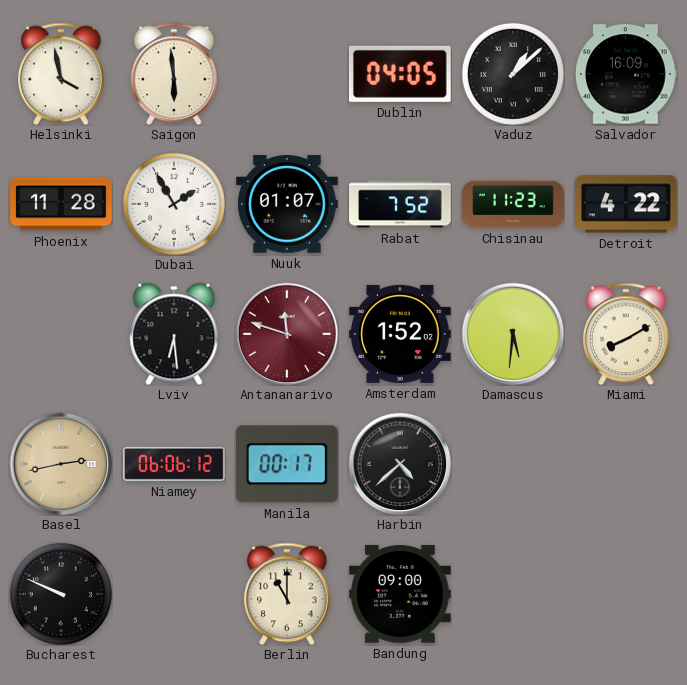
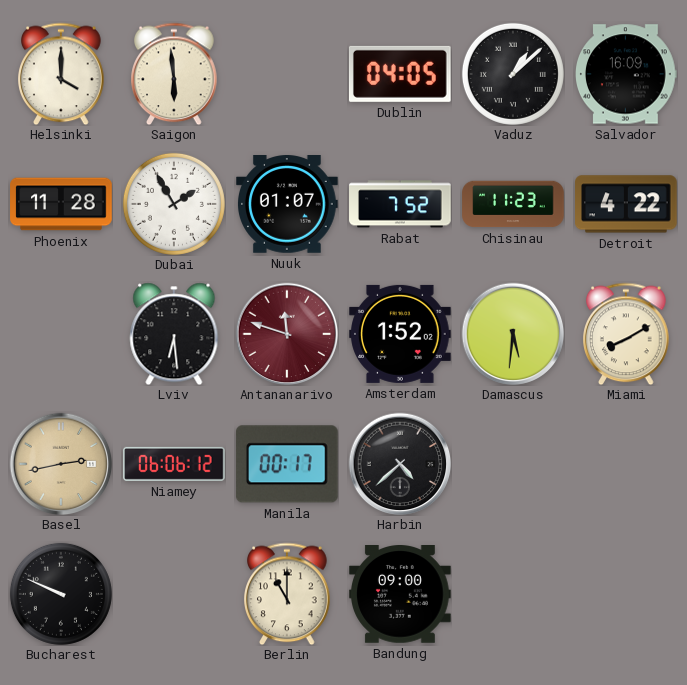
Helsinki: 3:58 -> 4:00
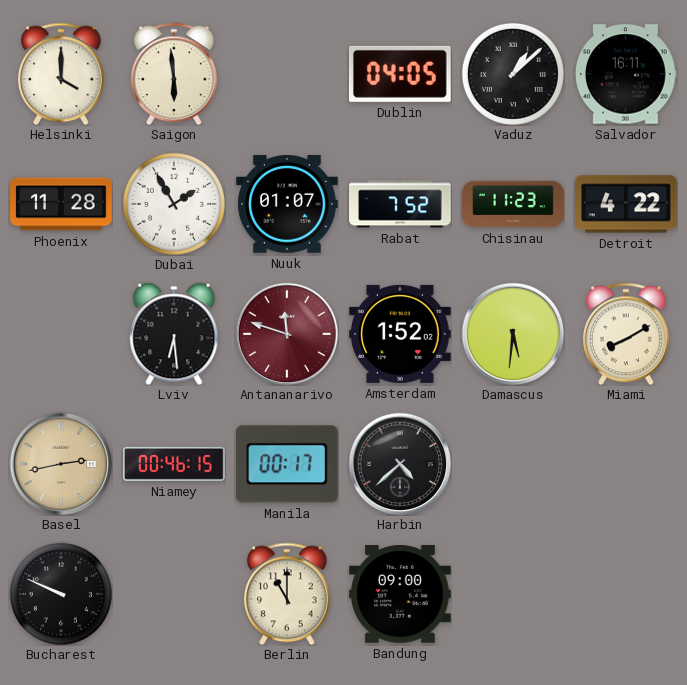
Salvador: 16:09 -> 16:11
Niamey: 06:06 -> 00:46
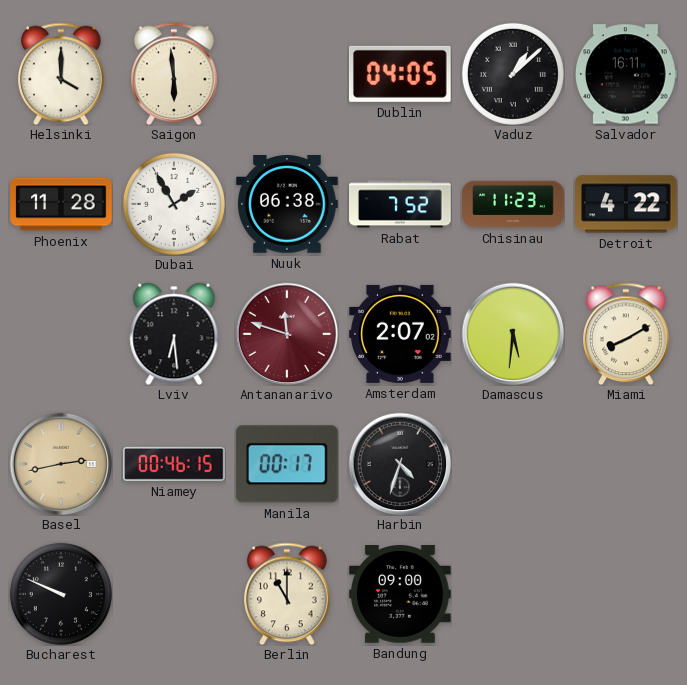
Nuuk: 01:07 -> 06:38
Amsterdam: 1:52 -> 2:07
Harbin: 4:38 -> 4:33
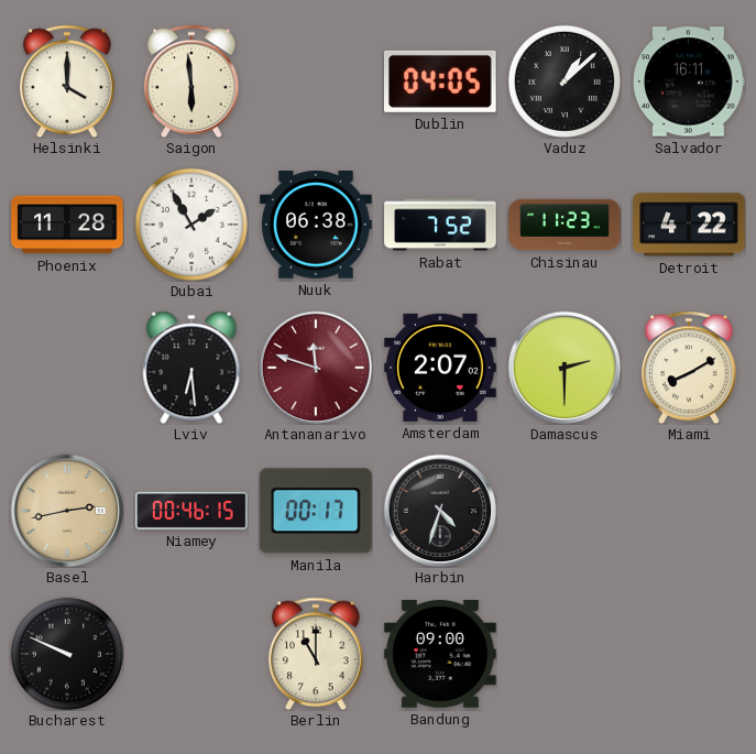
Damascus: 5:31 -> 2:30
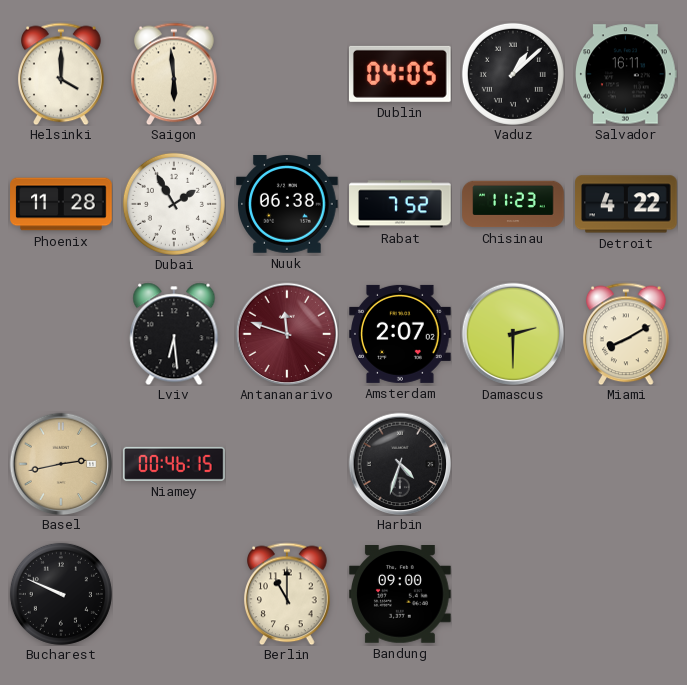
Manila: 00:17 -> none
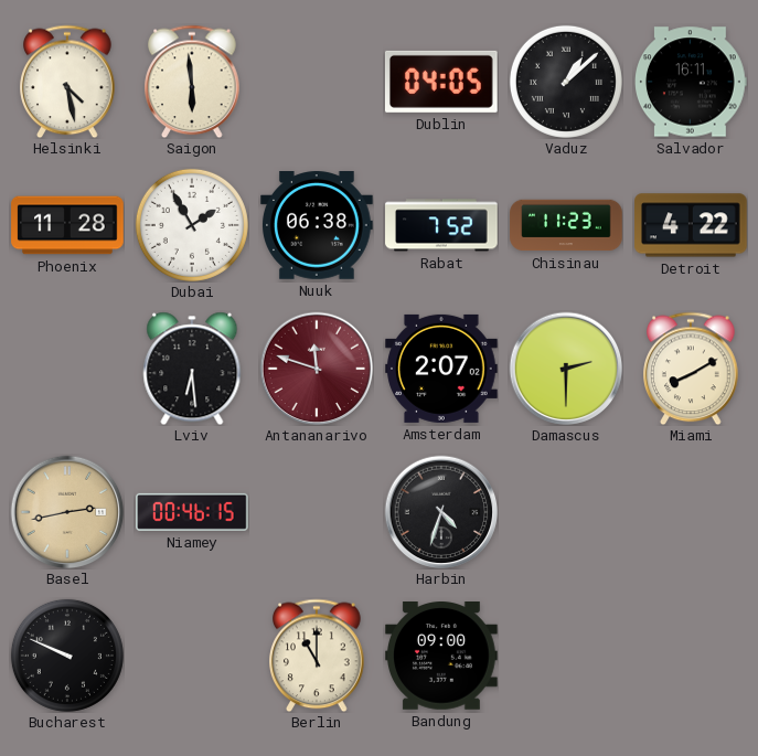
Helsinki: 4:00 -> 4:28
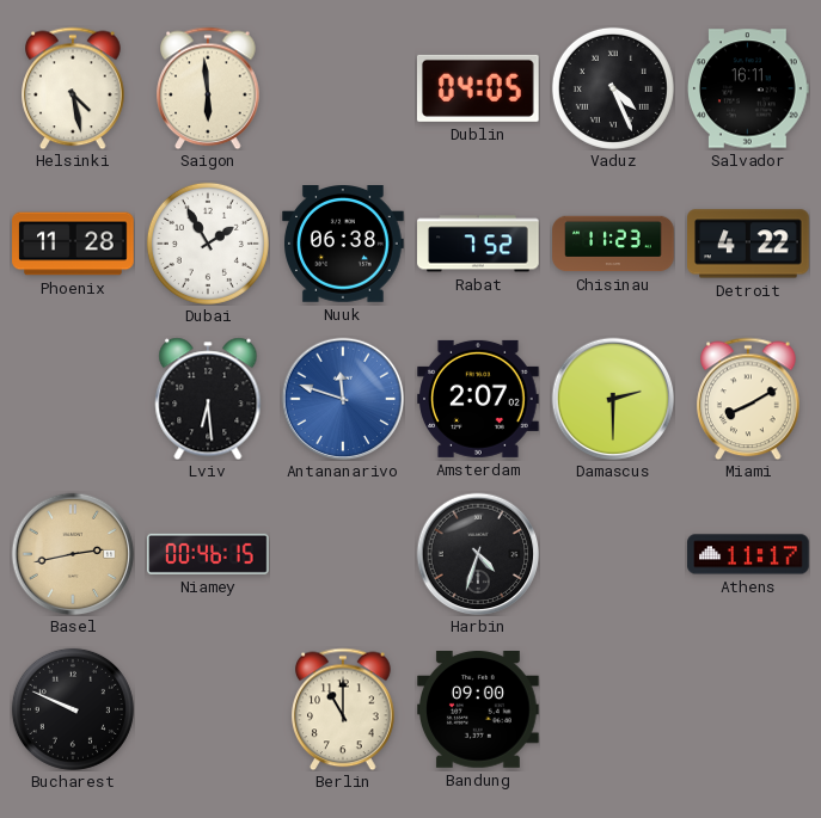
Vaduz: 1:08 -> 4:26
Antananarivo dial: burgundy -> blue
Athens: none -> 11:17
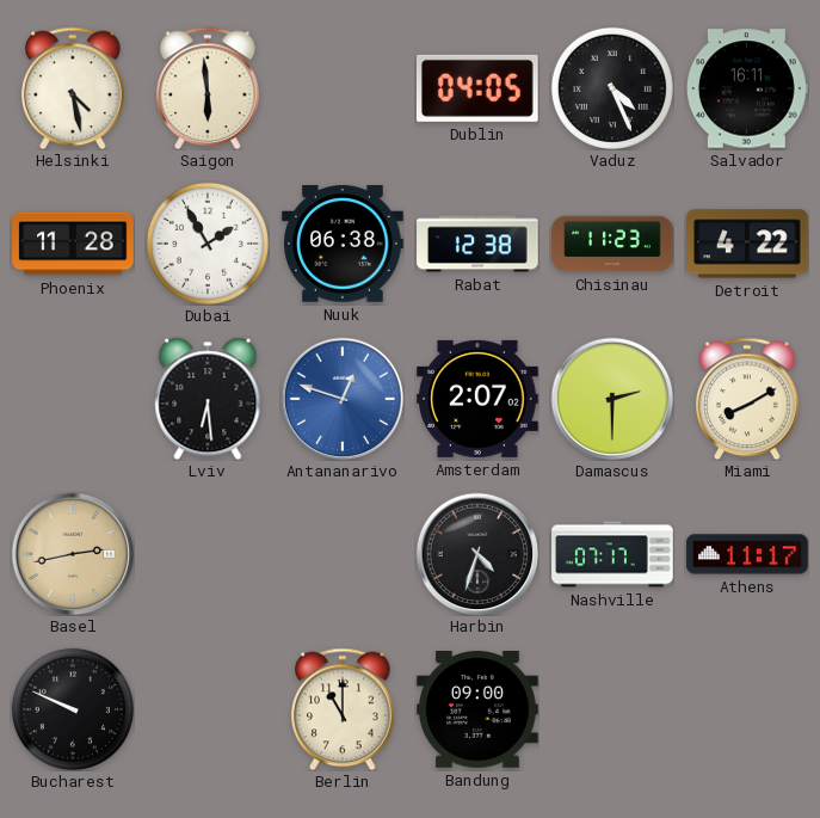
Rabat: 7:52 -> 12:38
Antananarivo: 11:48 -> 12:48
Niamey: 00:46 -> none
Nashville: none -> 07:17
